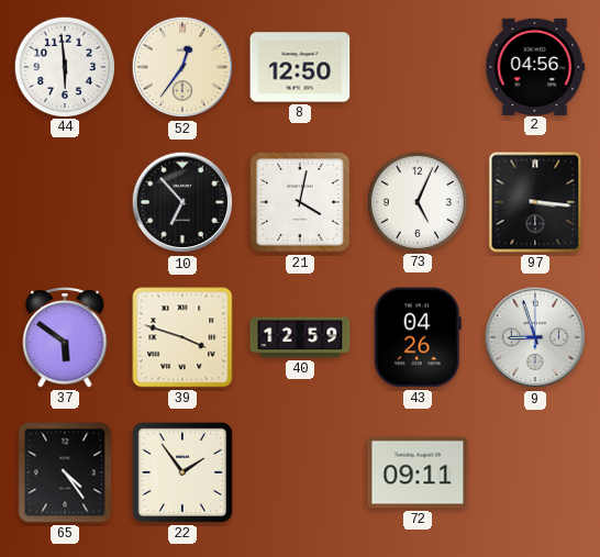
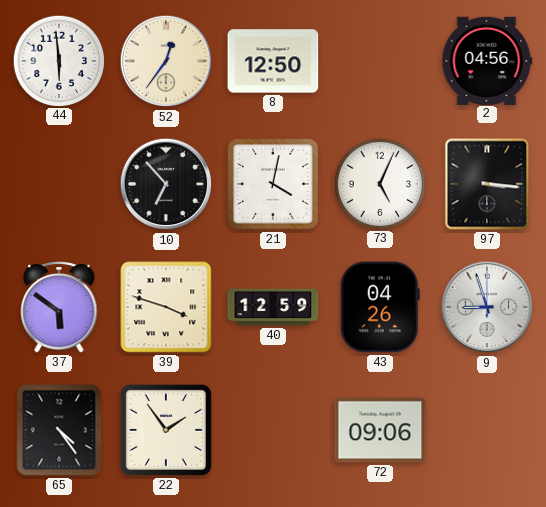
72: 09:11 -> 09:06
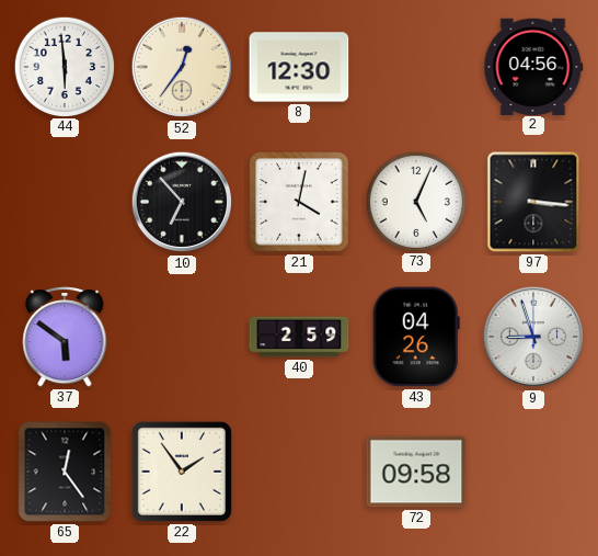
8: 12:50 -> 12:30
39: 3:48 -> none
40: 12:59 -> 2:59
65: 4:24 -> 12:24
72: 09:06 -> 09:58
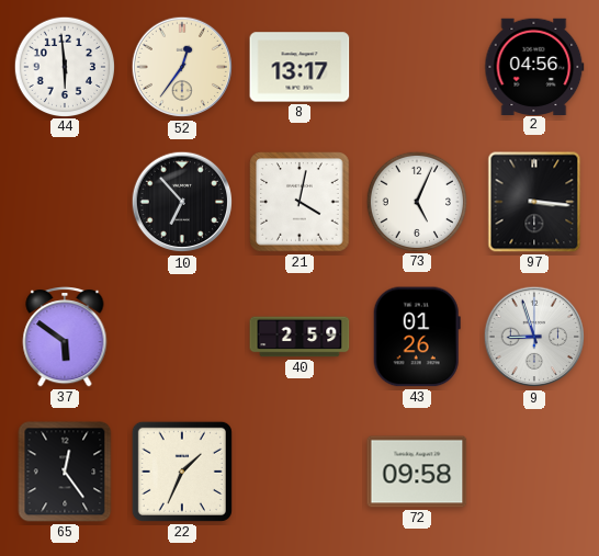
8: 12:30 -> 13:17
43: 04:26 -> 01:26
22: 1:54 -> 1:34
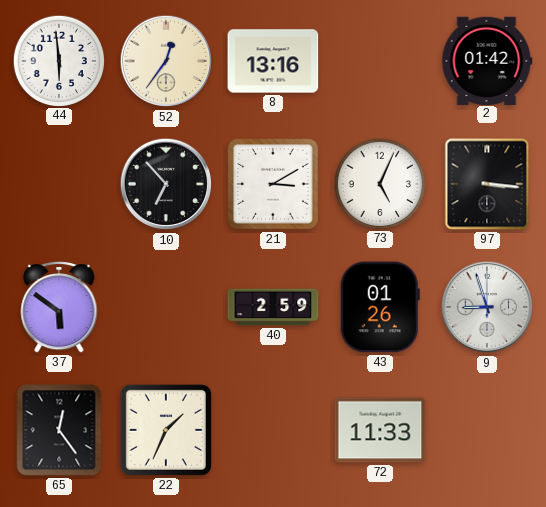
8: 13:17 -> 13:16
2: 04:56 -> 01:42
21: 4:02 -> 3:10
72: 09:58 -> 11:33
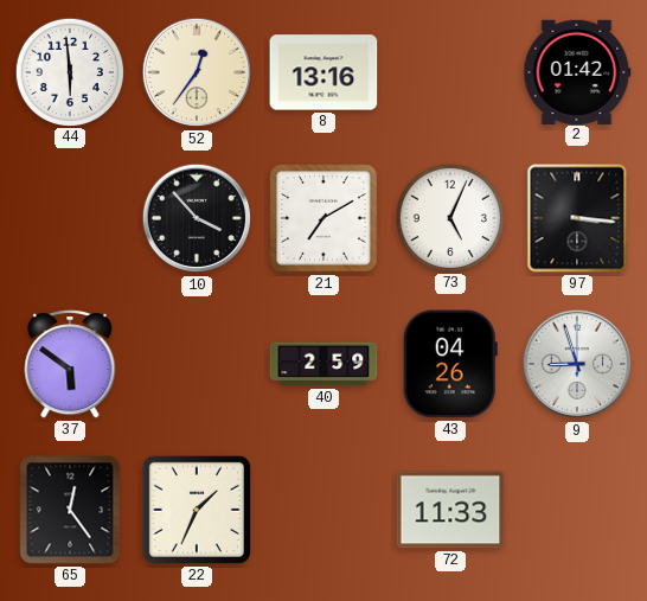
10: 6:53 -> 3:53
21: 3:10 -> 7:10
43: 01:26 -> 04:26
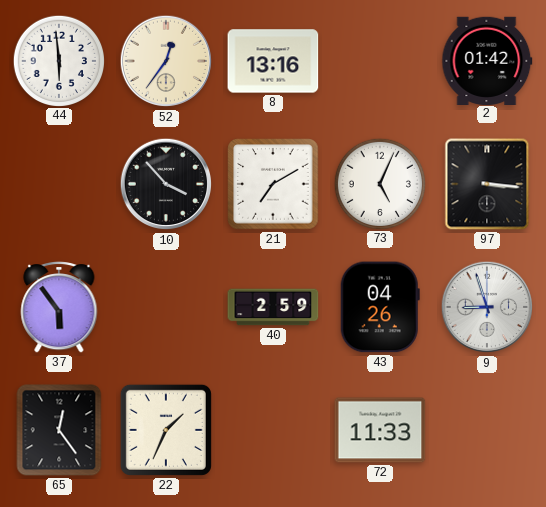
37: 5:51 -> 5:54
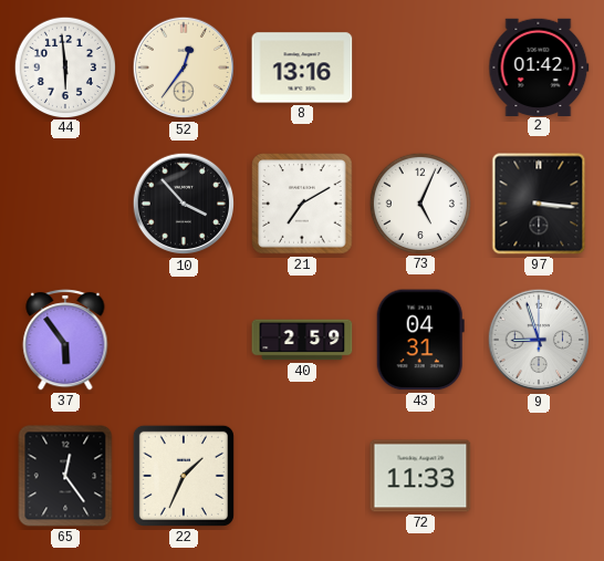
43: 04:26 -> 04:31
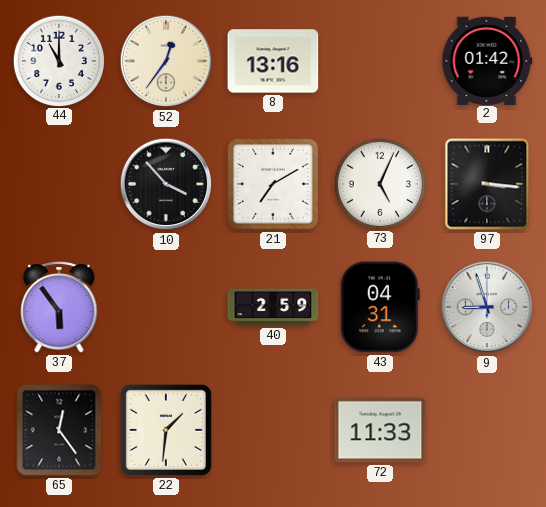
44: 5:59 -> 11:00
22: 1:34 -> 1:31
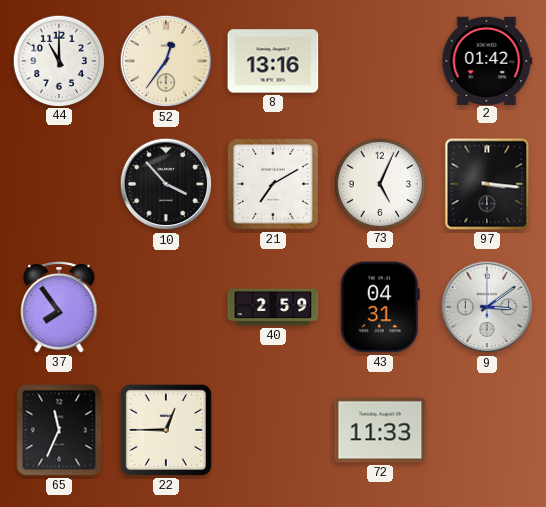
37: 5:54 -> 7:54
9: 8:57 -> 3:09
65: 12:24 -> 11:34
22: 1:31 -> 12:45
